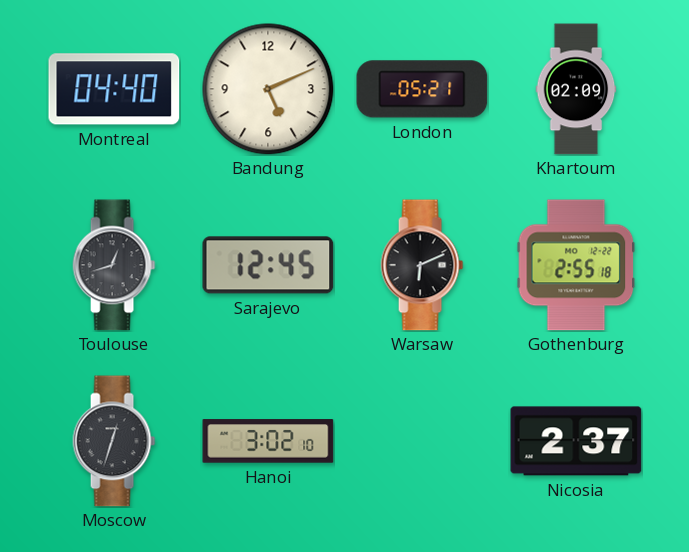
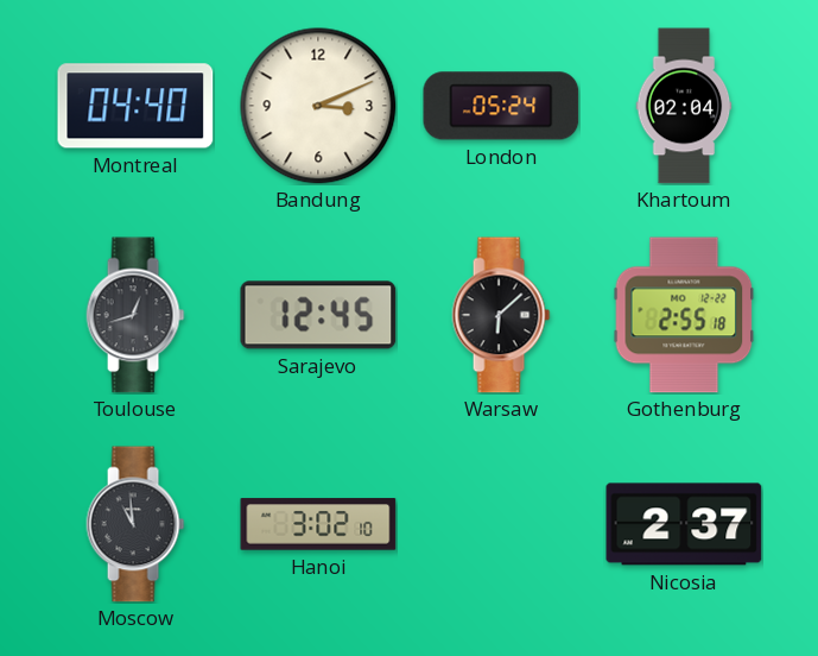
Bandung: 5:11 -> 3:11
London: 05:21 -> 05:24
Khartoum: 02:09 -> 02:04
Warsaw: 6:11 -> 6:08
Moscow: 12:33 -> 10:59
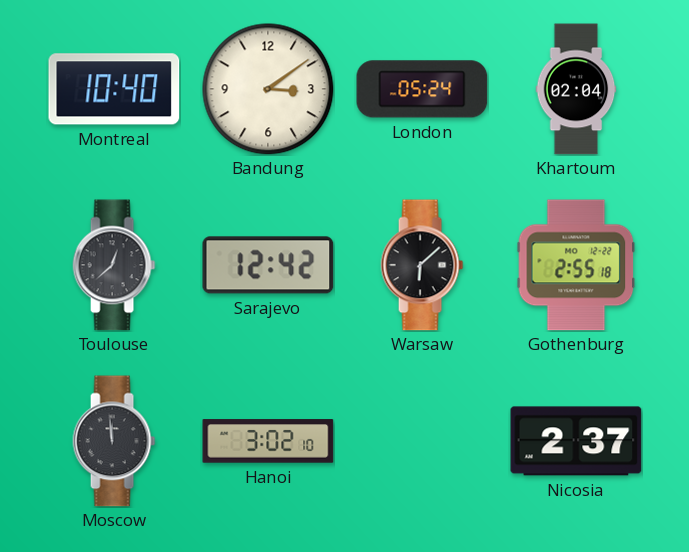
Montreal: 04:40 -> 10:40
Bandung: 3:11 -> 3:09
Toulouse: 12:42 -> 12:38
Sarajevo: 12:45 -> 12:42
Moscow: 10:59 -> 11:59
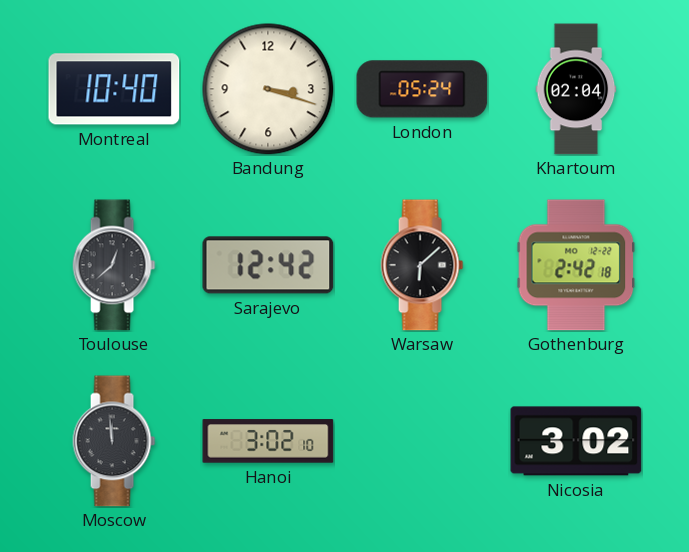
Bandung: 3:09 -> 3:18
Gothenburg: 2:55 -> 2:42
Nicosia: 2:37 -> 3:02
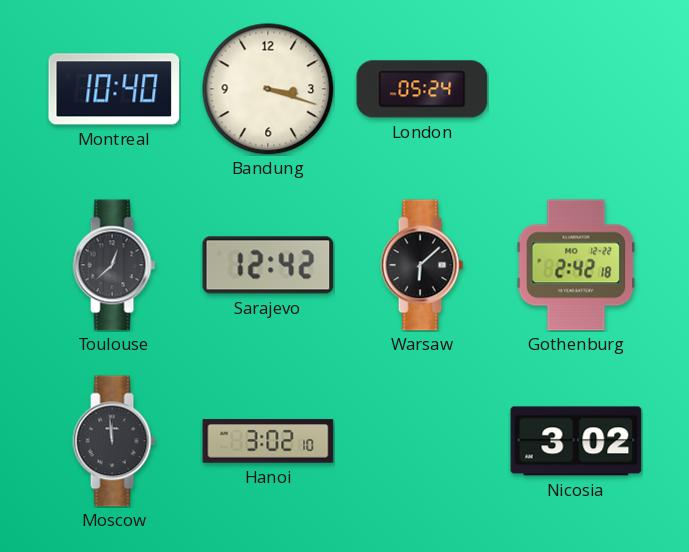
Khartoum: 02:04 -> none
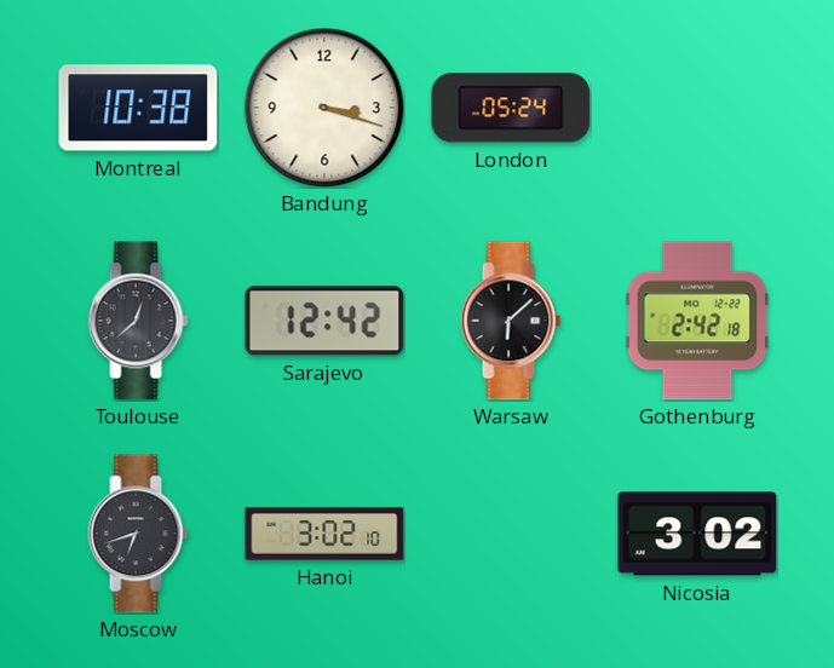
Montreal: 10:40 -> 10:38
Moscow: 11:59 -> 6:42
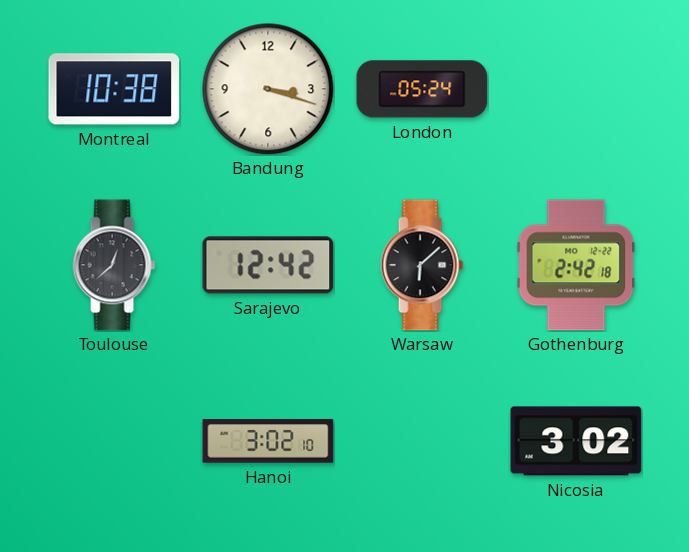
Moscow: 6:42 -> none
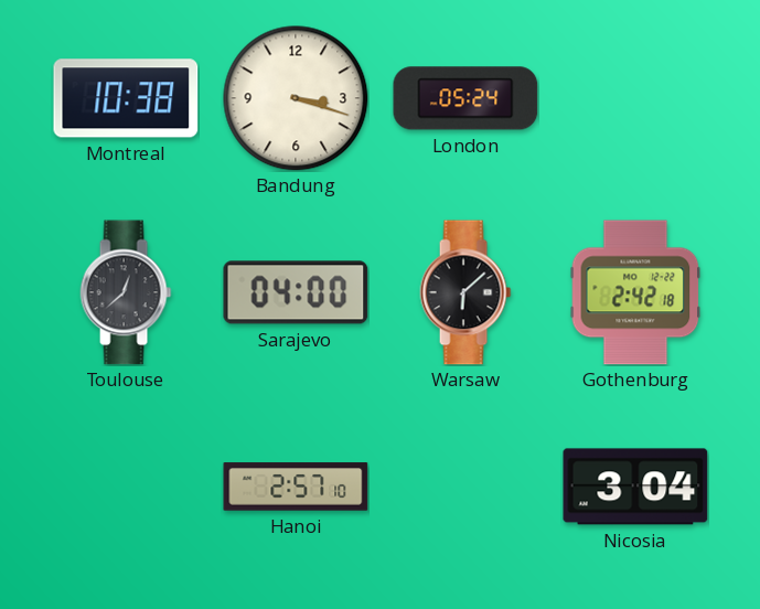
Sarajevo: 12:42 -> 04:00
Hanoi: 3:02 -> 2:57
Nicosia: 3:02 -> 3:04
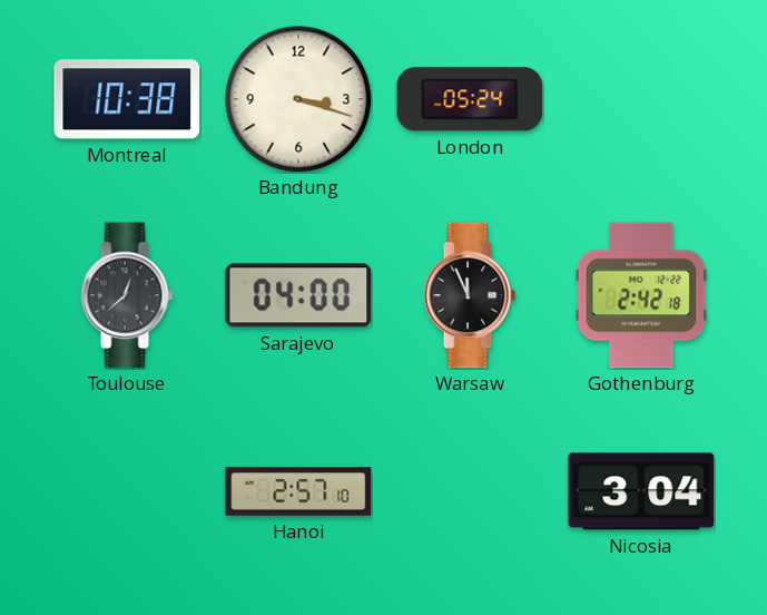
Warsaw: 6:08 -> 11:56
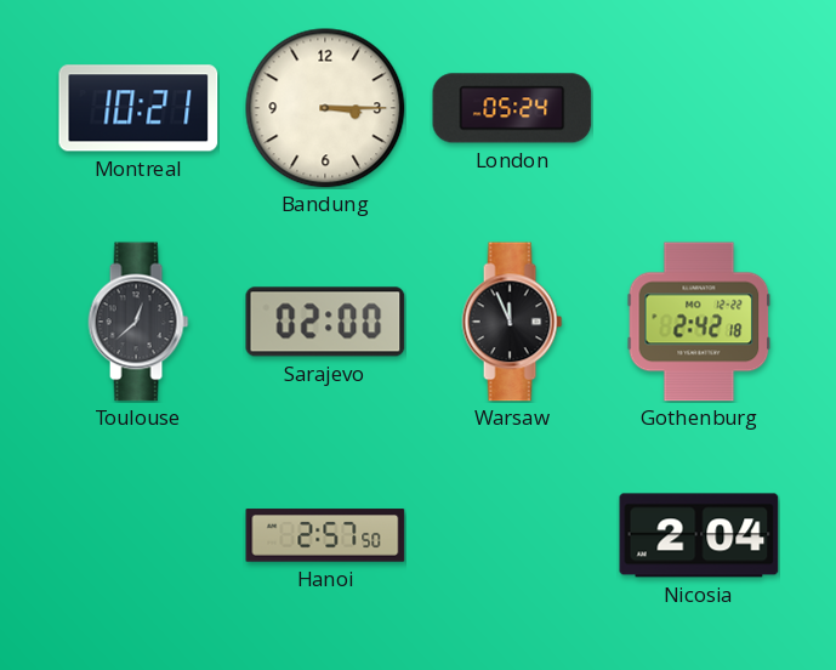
Montreal: 10:38 -> 10:21
Bandung: 3:18 -> 3:15
Sarajevo: 04:00 -> 02:00
Hanoi: 2:57:10 -> 2:57:50
Nicosia: 3:04 -> 2:04
